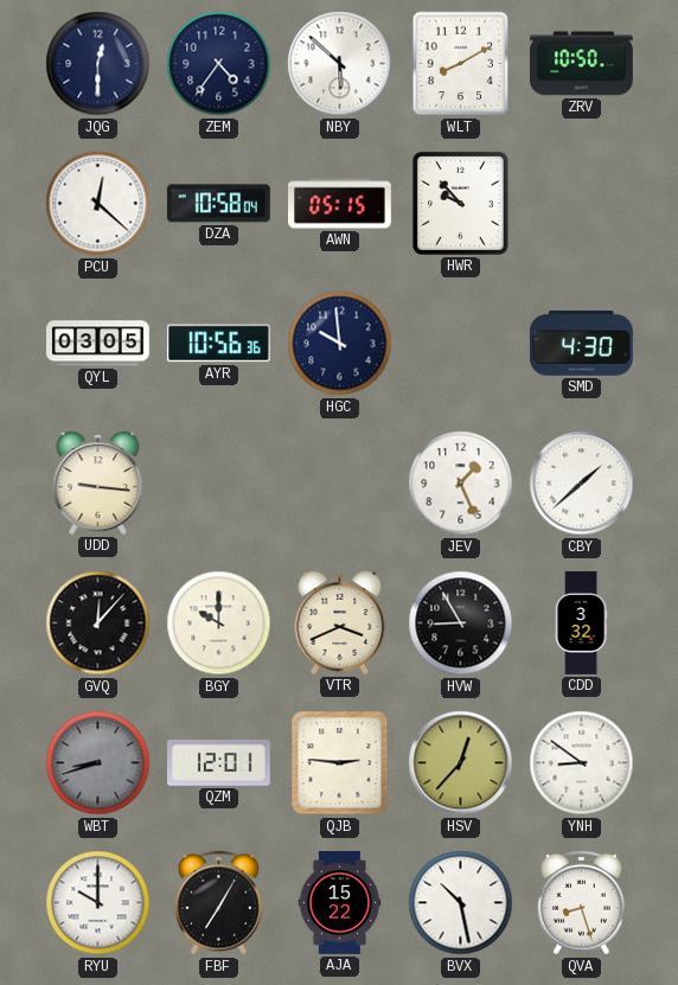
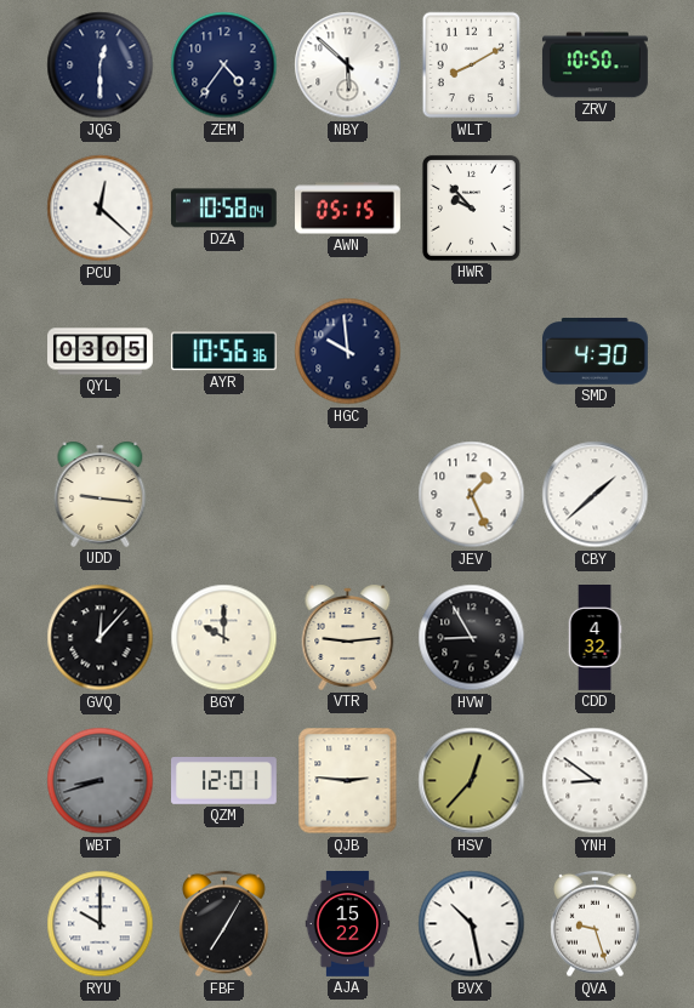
VTR: 3:41 -> 9:14
CDD: 3:32 -> 4:32
QVA: 8:27 -> 9:27
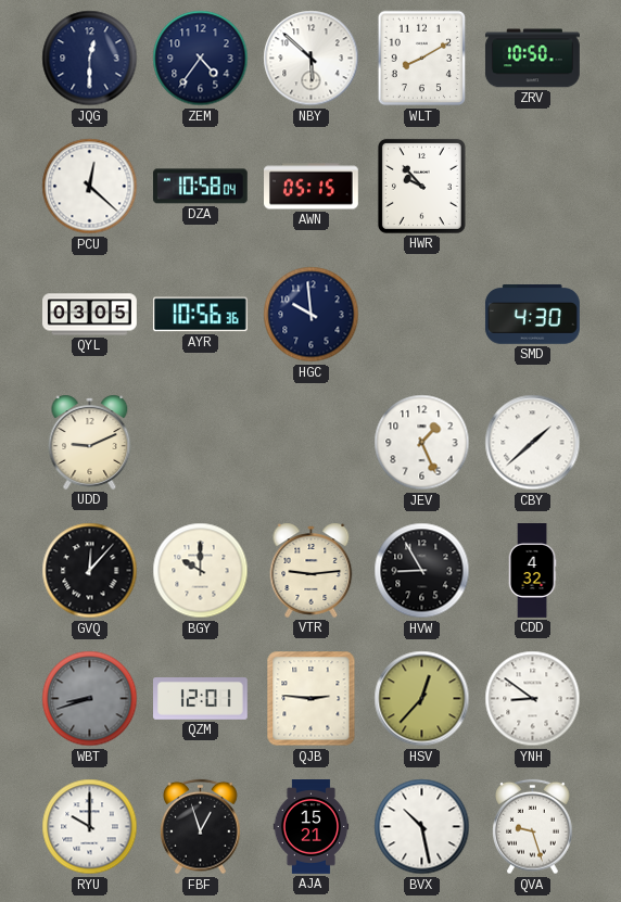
UDD: 9:16 -> 9:11
FBF: 7:05 -> 12:57
AJA: 15:22 -> 15:21
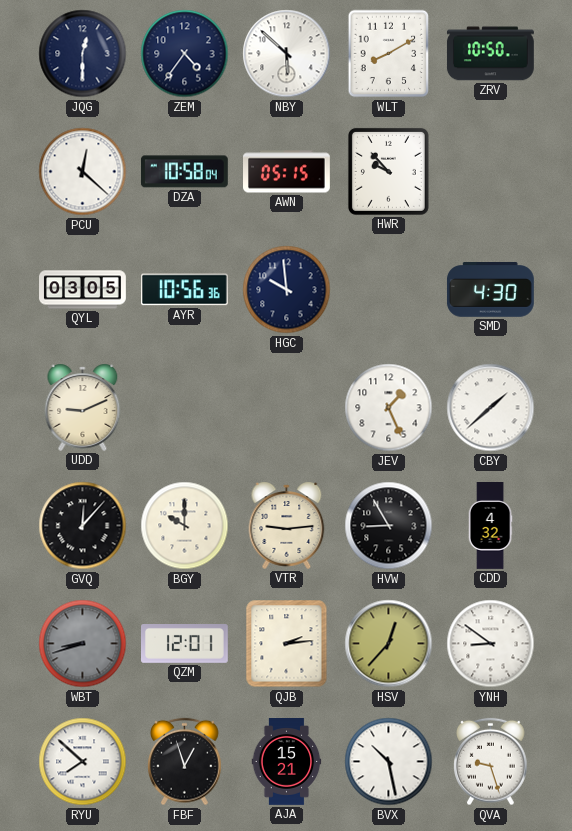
QJB: 2:46 -> 2:14
RYU: 10:00 -> 7:52
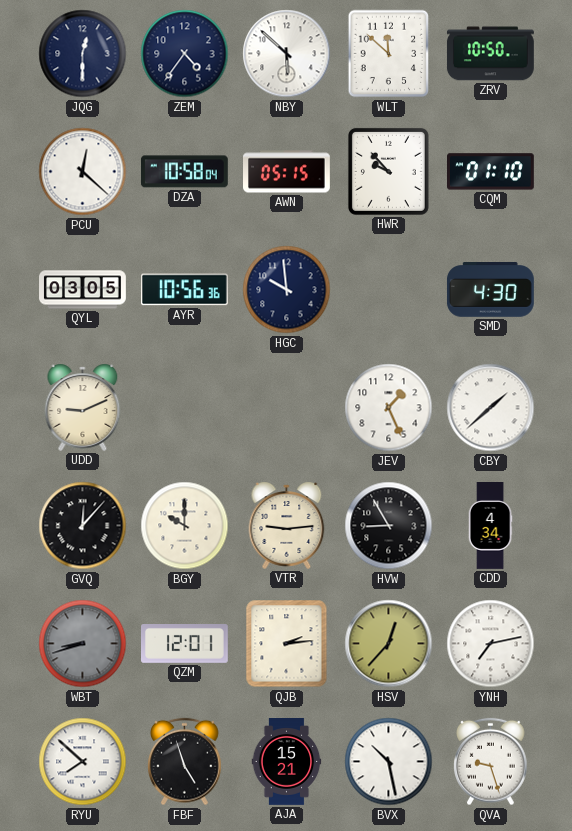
WLT: 8:10 -> 11:52
CQM: none -> 01:10
CDD: 4:32 -> 4:34
YNH: 8:51 -> 7:13
FBF: 12:57 -> 4:57
